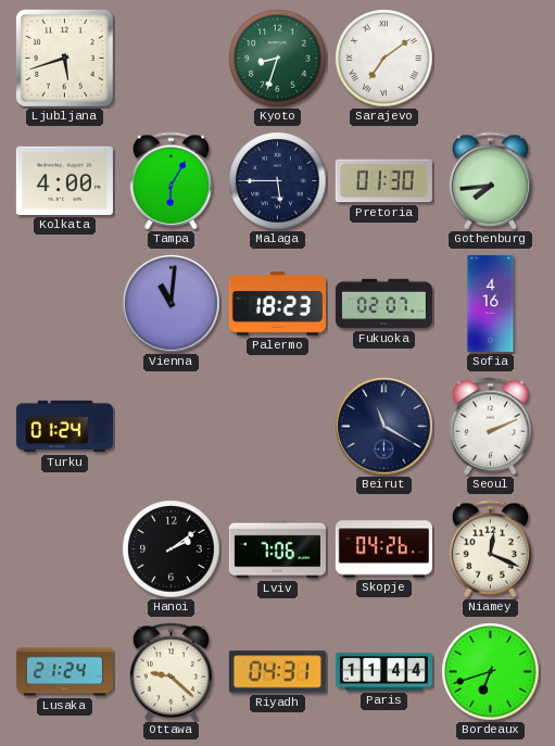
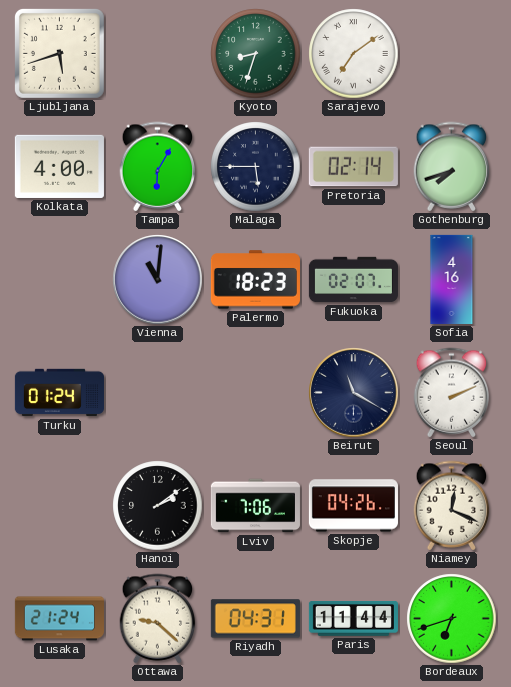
Pretoria: 01:30 -> 02:14
Gothenburg: 7:44 -> 7:42
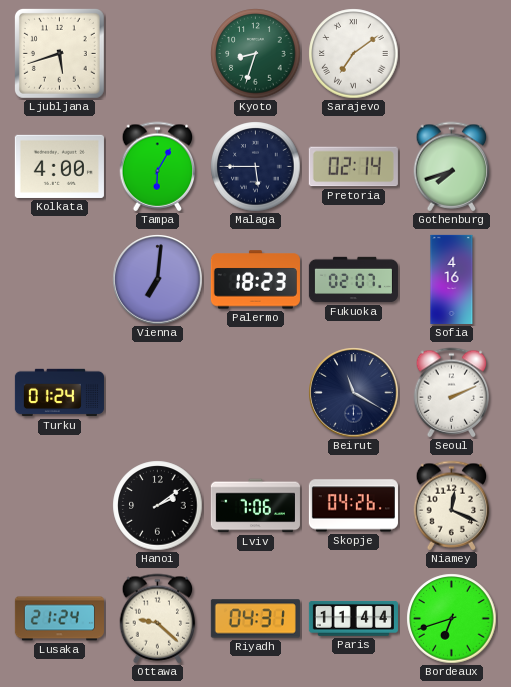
Vienna: 11:01 -> 7:01
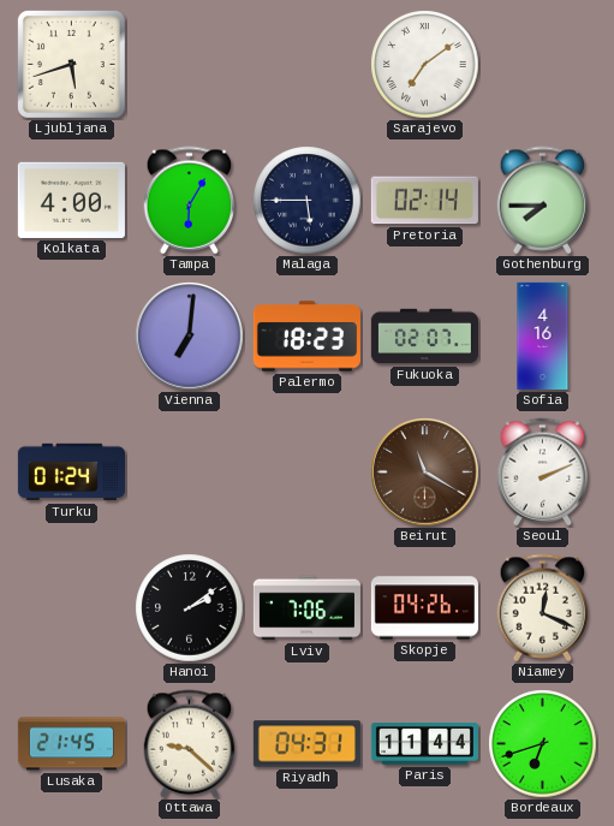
Kyoto: 8:33 -> none
Gothenburg: 7:42 -> 7:45
Beirut dial: navy -> brown
Lusaka: 21:24 -> 21:45
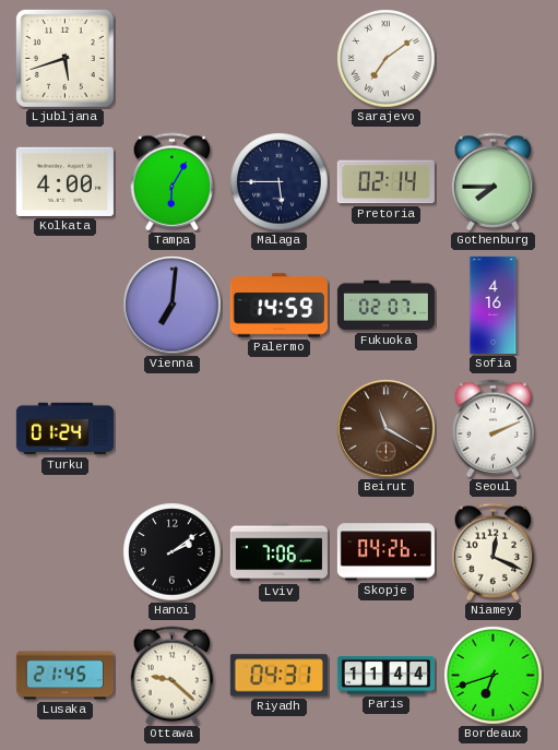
Palermo: 18:23 -> 14:59
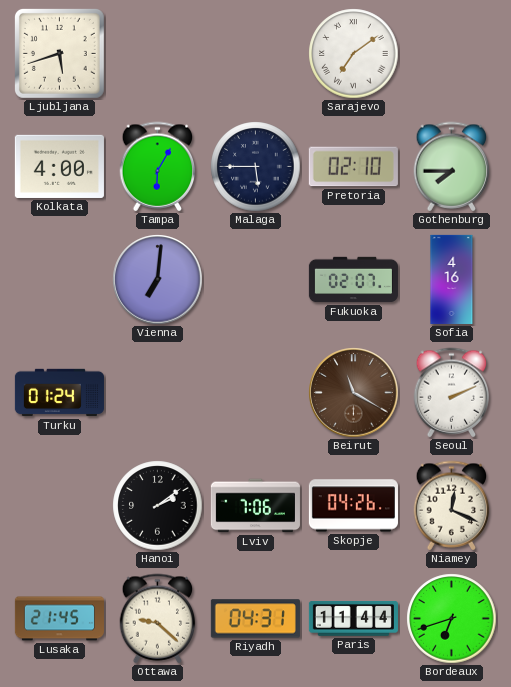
Pretoria: 02:14 -> 02:10
Palermo: 14:59 -> none
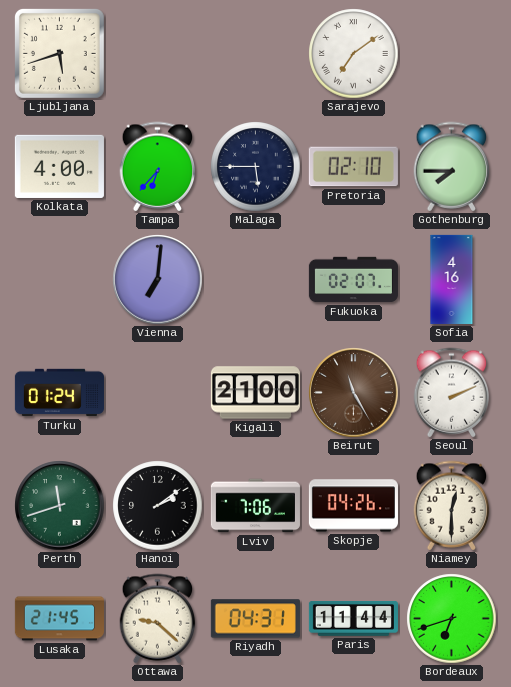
Tampa: 6:05 -> 6:37
Kigali: none -> 21:00
Beirut: 11:20 -> 11:25
Perth: none -> 11:42
Niamey: 12:19 -> 12:30
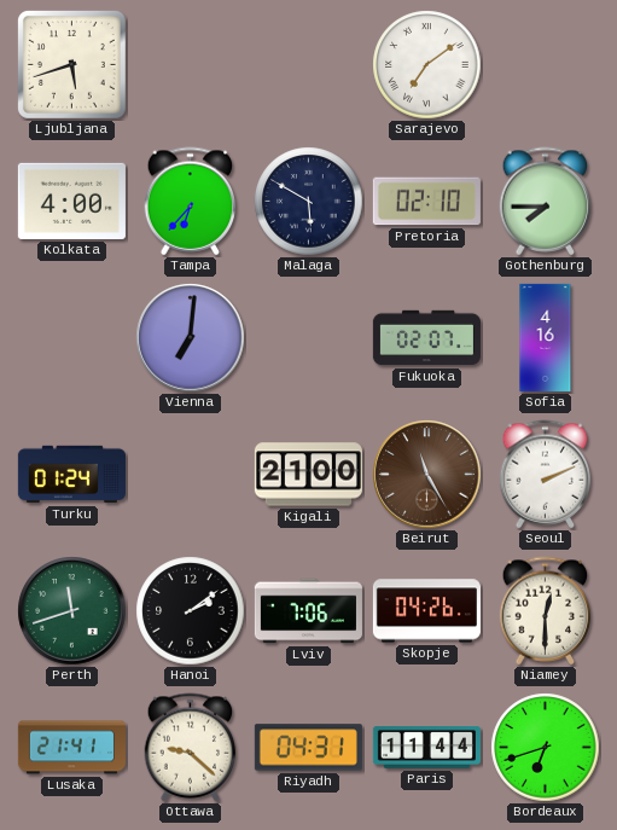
Malaga: 5:45 -> 5:50
Lusaka: 21:45 -> 21:41
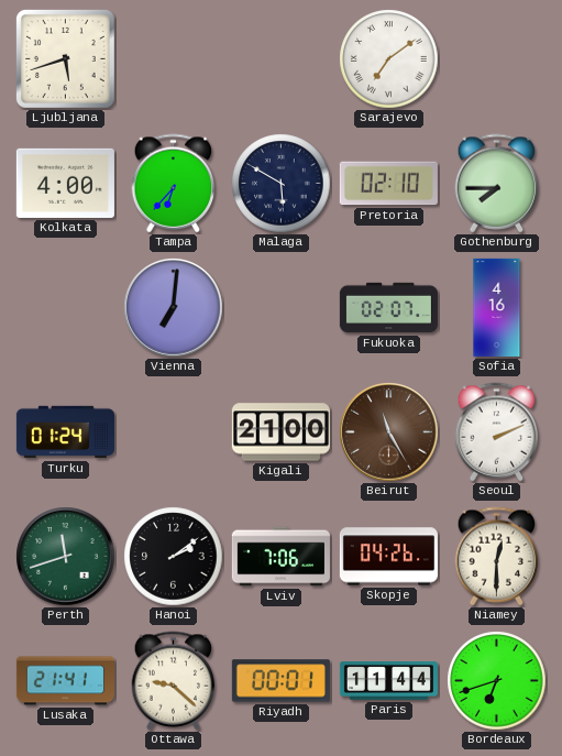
Riyadh: 04:31 -> 00:01
